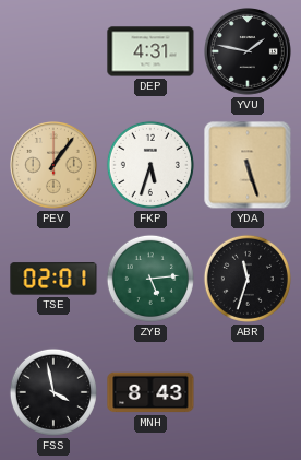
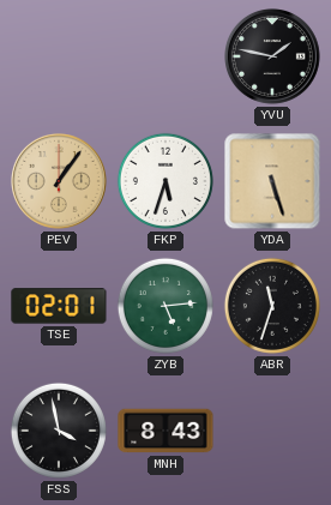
DEP: 4:31 -> none
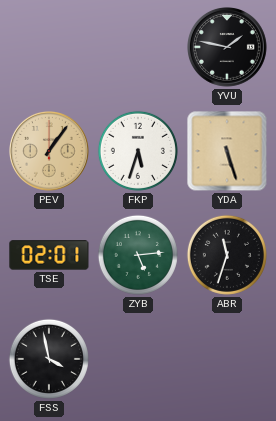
MNH: 8:43 -> none
